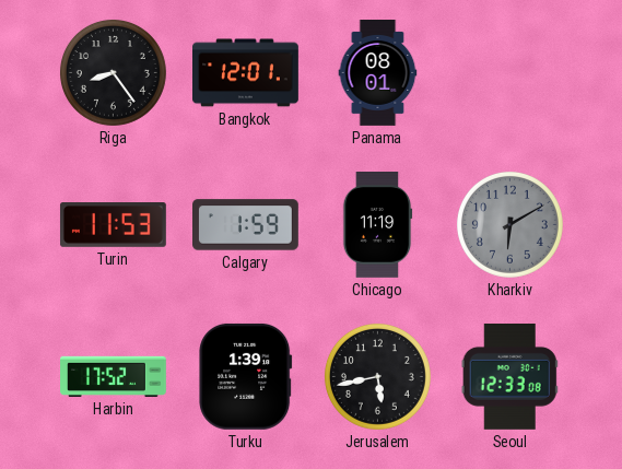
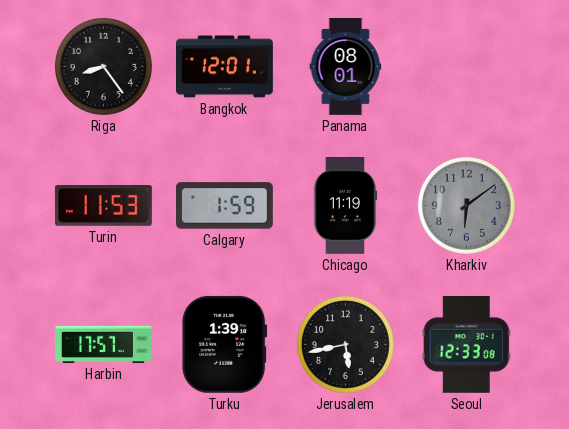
Kharkiv: 6:10 -> 6:09
Harbin: 17:52 -> 17:57
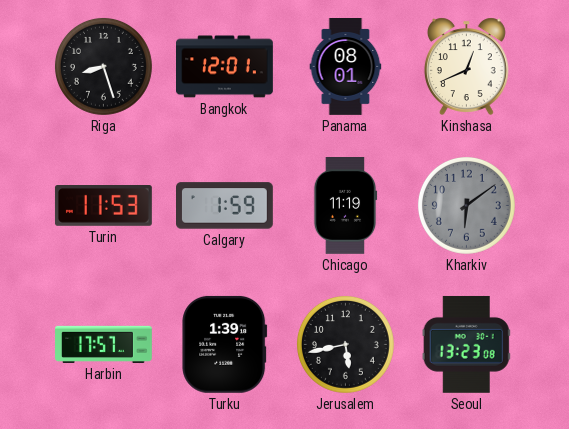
Riga: 8:24 -> 8:27
Kinshasa: none -> 12:41
Seoul: 12:33 -> 13:23
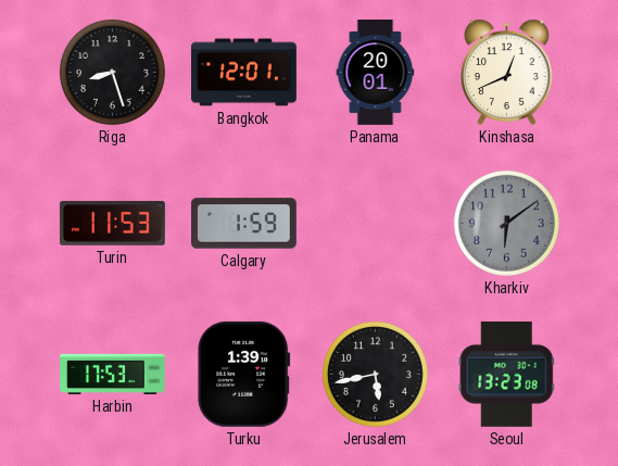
Panama: 08:01 -> 20:01
Chicago: 11:19 -> none
Harbin: 17:57 -> 17:53
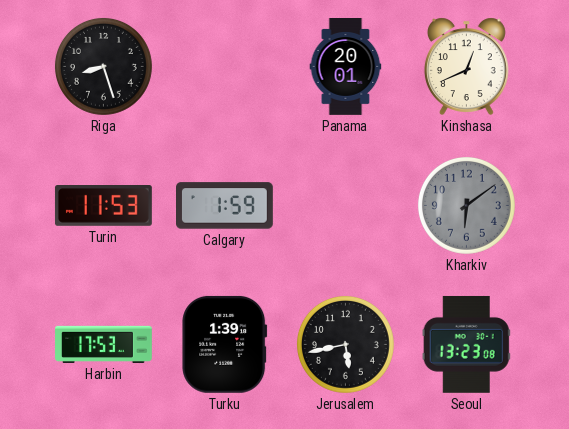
Bangkok: 12:01 -> none
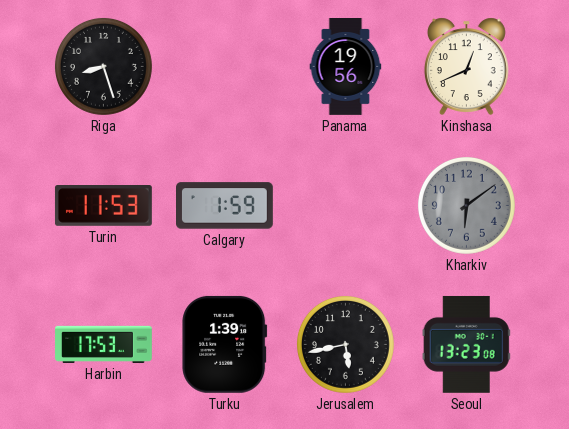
Panama: 20:01 -> 19:56
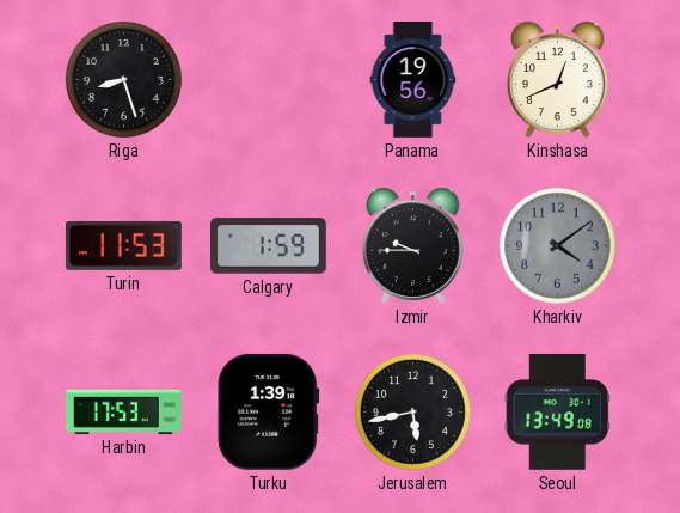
Izmir: none -> 9:45
Kharkiv: 6:09 -> 4:09
Seoul: 13:23 -> 13:49
